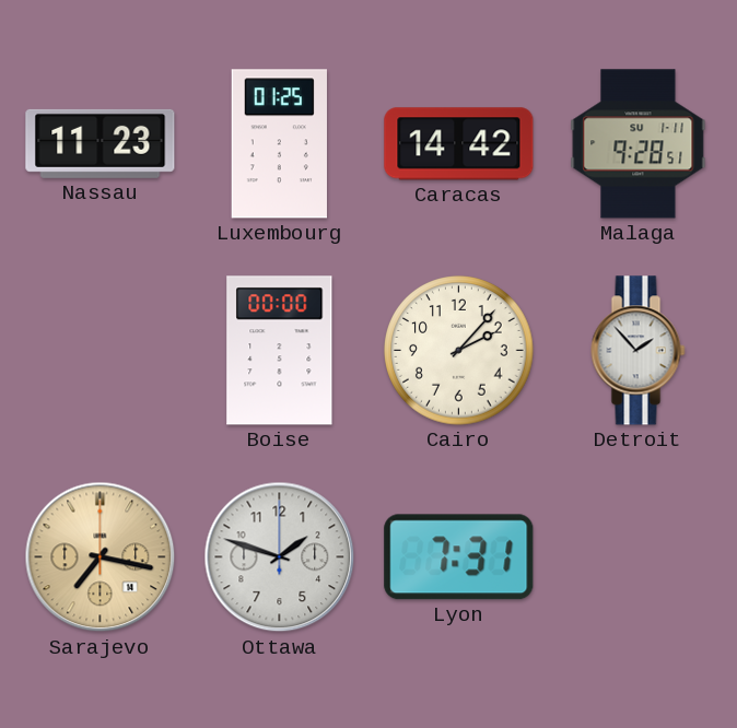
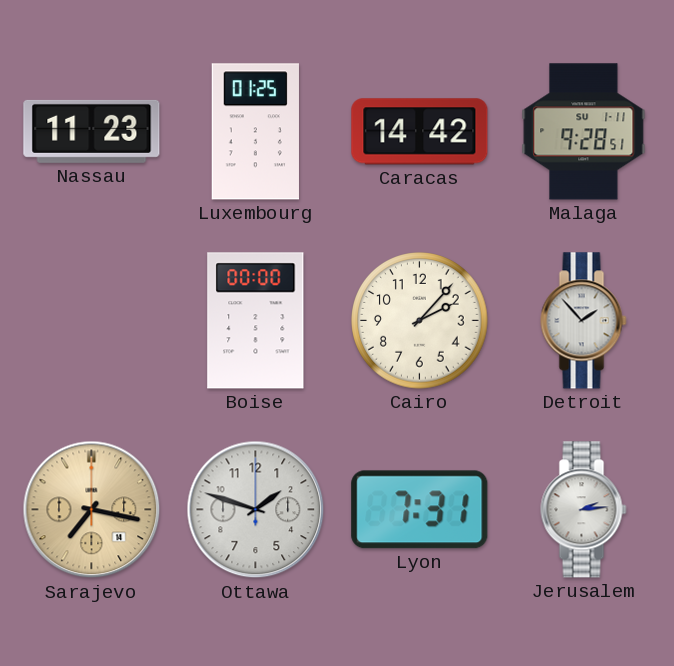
Jerusalem: none -> 2:14
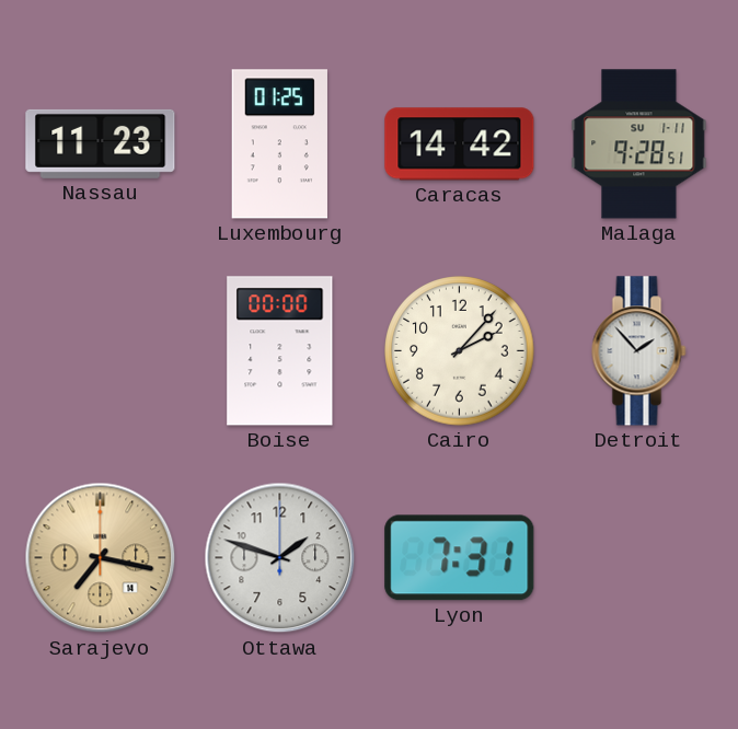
Jerusalem: 2:14 -> none
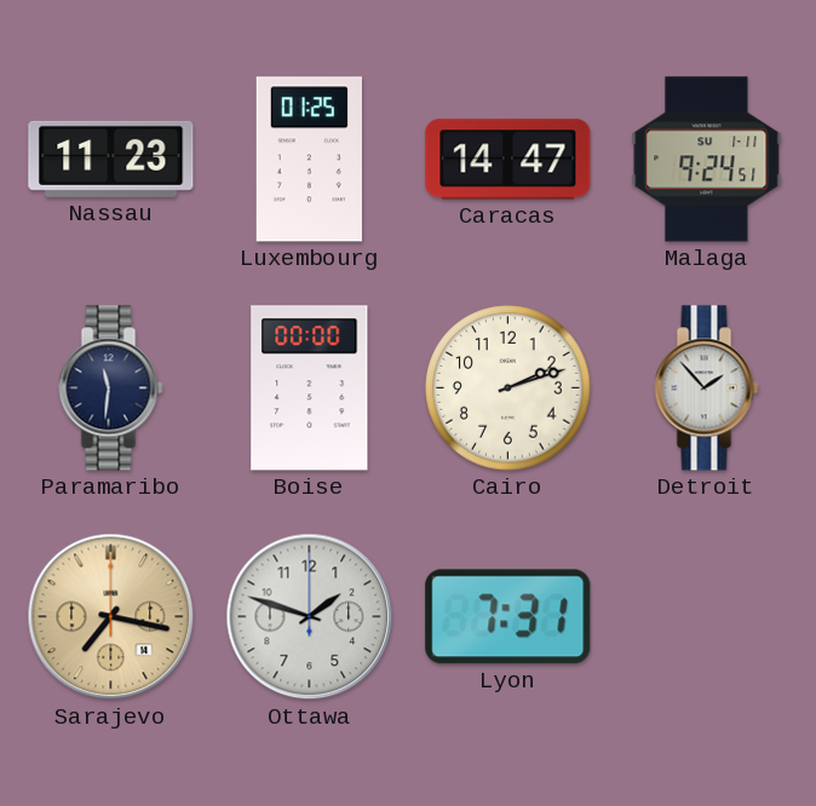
Caracas: 14:42 -> 14:47
Malaga: 9:28 -> 9:24
Paramaribo: none -> 11:31
Cairo: 2:07 -> 2:12
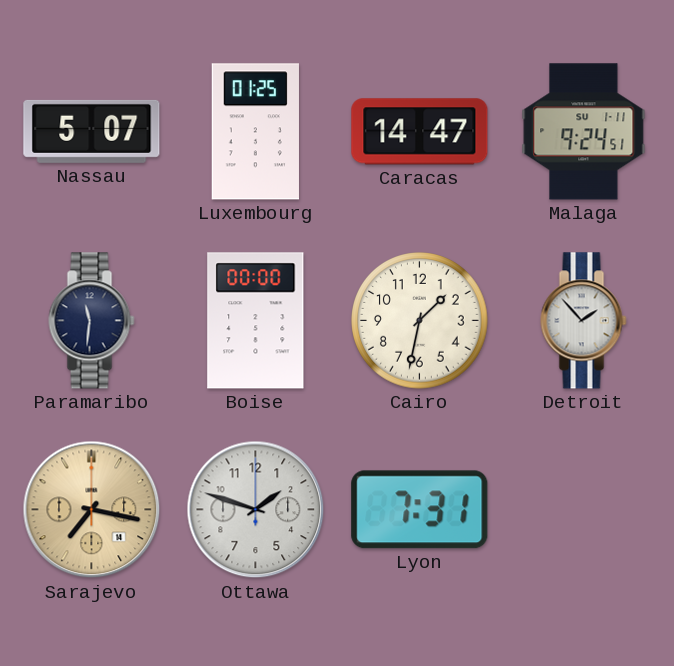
Nassau: 11:23 -> 5:07
Cairo: 2:12 -> 1:32
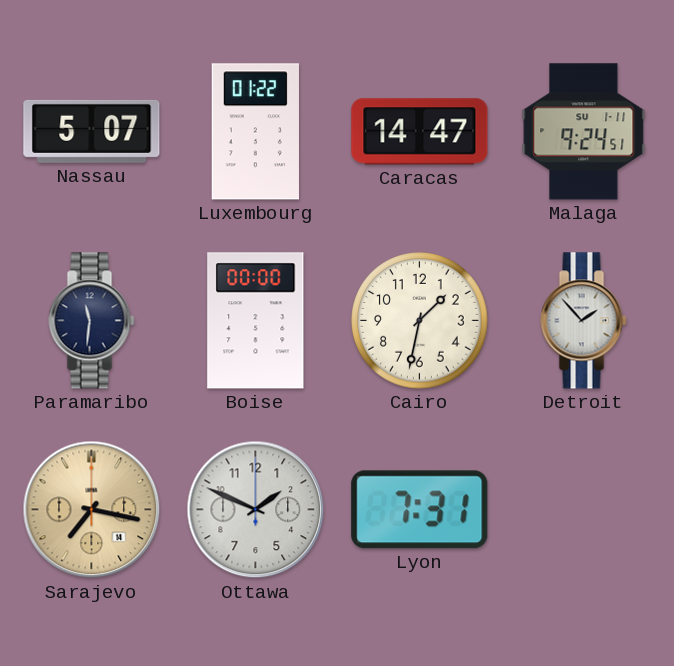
Luxembourg: 01:25 -> 01:22
Ottawa: 1:48 -> 1:49
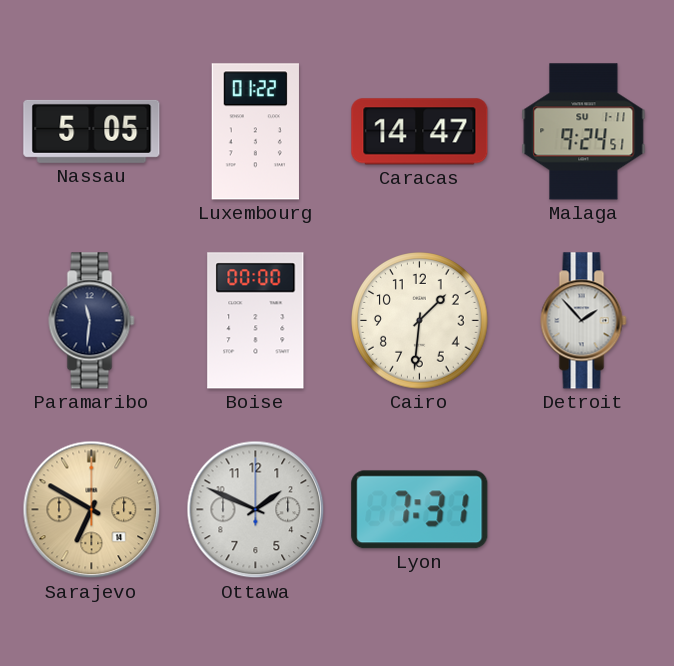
Nassau: 5:07 -> 5:05
Cairo: 1:32 -> 1:31
Sarajevo: 7:17 -> 6:50
